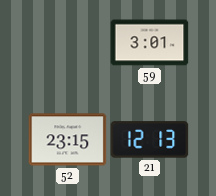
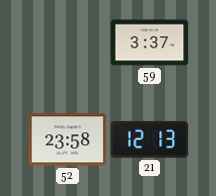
59: 3:01 -> 3:37
52: 23:15 -> 23:58
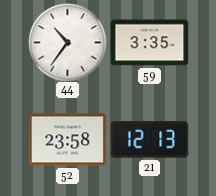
44: none -> 10:36
59: 3:37 -> 3:35
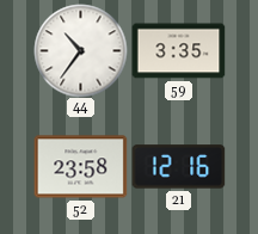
21: 12:13 -> 12:16
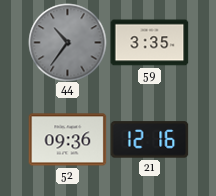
44 dial: white -> grey
52: 23:58 -> 09:36
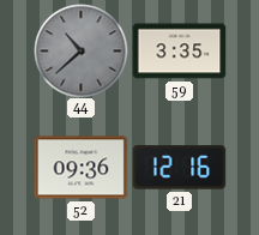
44: 10:36 -> 10:38
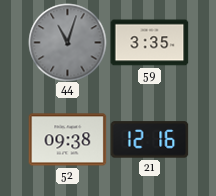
44: 10:38 -> 11:03
52: 09:36 -> 09:38
